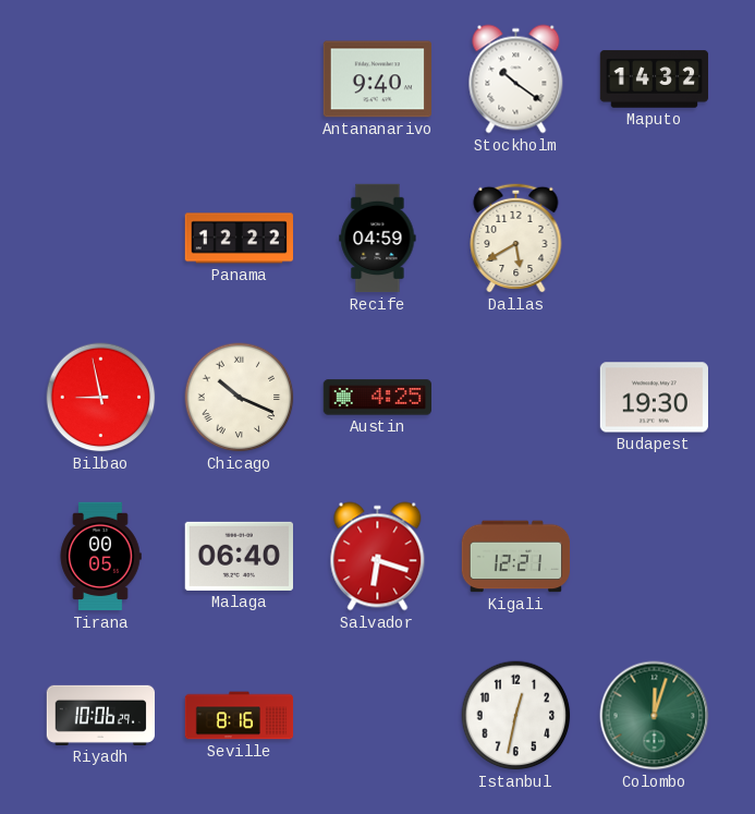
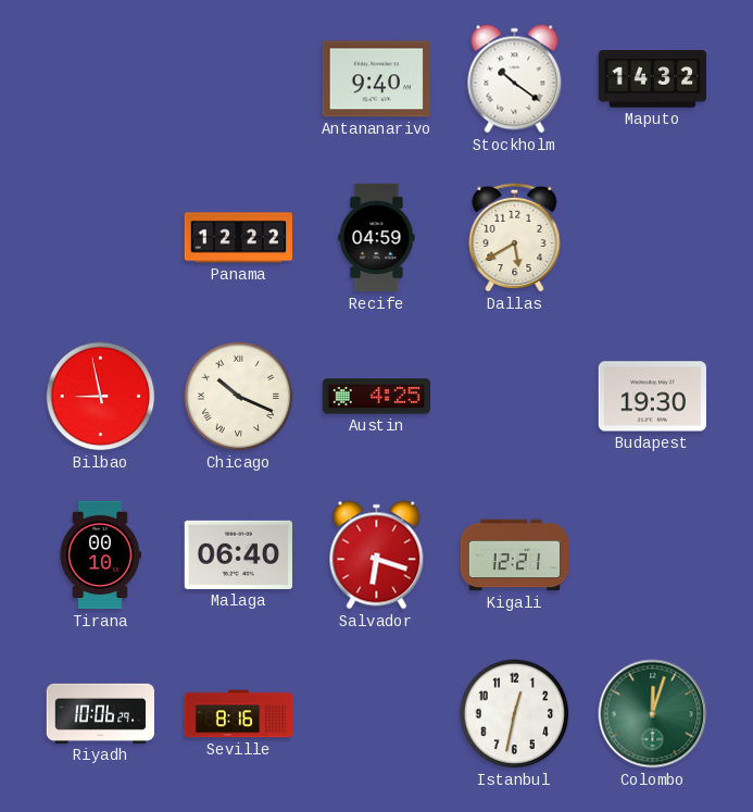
Tirana: 00:05 -> 00:10
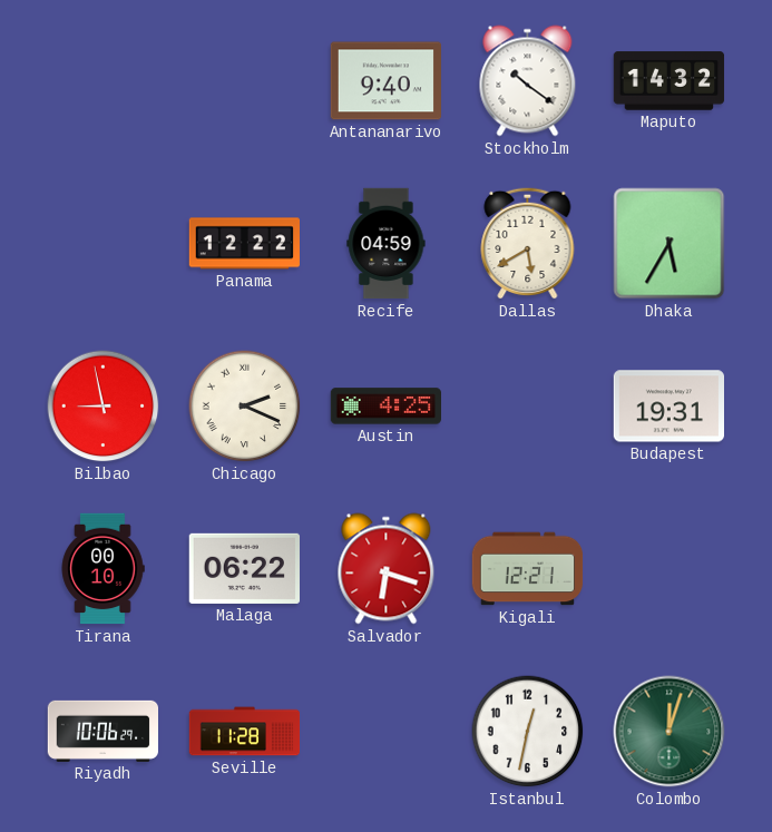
Dhaka: none -> 5:35
Chicago: 10:19 -> 2:19
Budapest: 19:30 -> 19:31
Malaga: 06:40 -> 06:22
Seville: 8:16 -> 11:28
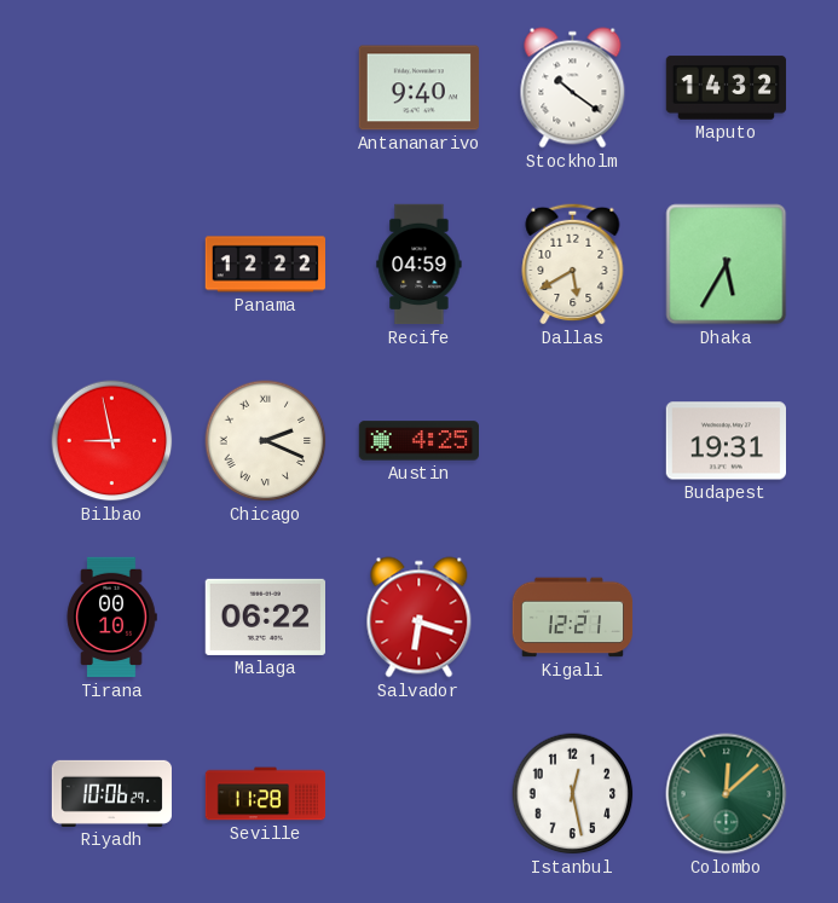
Istanbul: 12:32 -> 12:28
Colombo: 12:03 -> 12:08
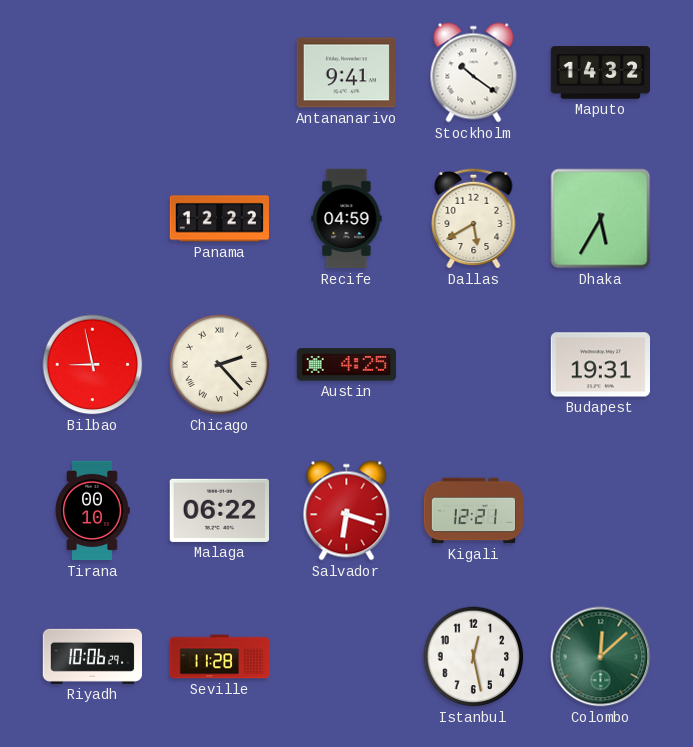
Antananarivo: 9:40 -> 9:41
Chicago: 2:19 -> 2:23
